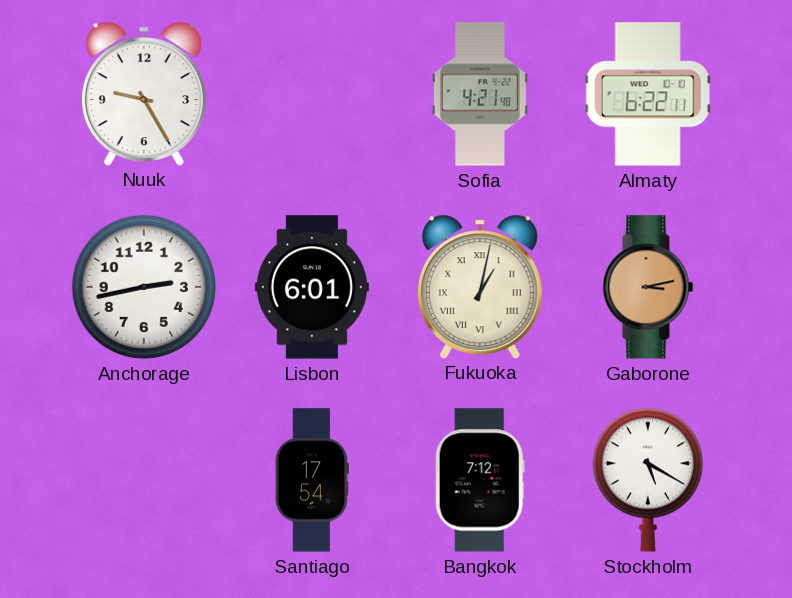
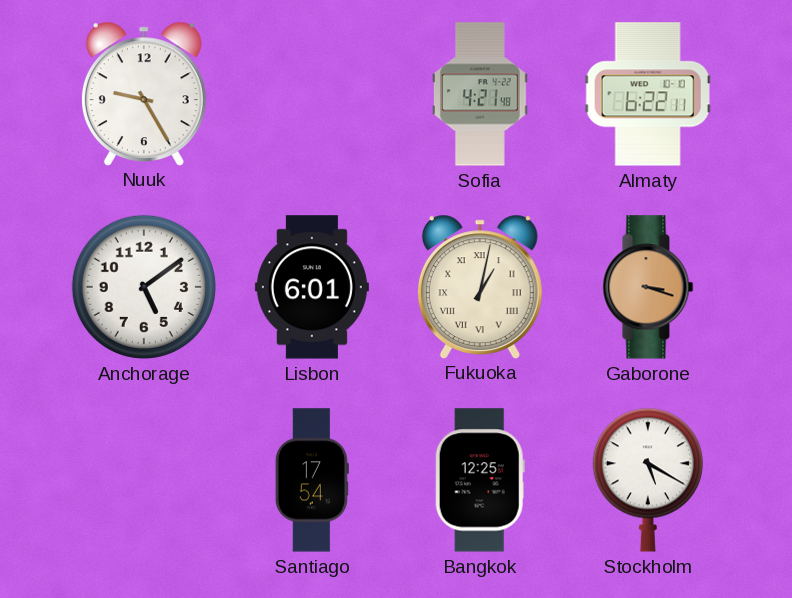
Anchorage: 2:43 -> 5:09
Gaborone: 3:13 -> 3:18
Bangkok: 7:12 -> 12:25
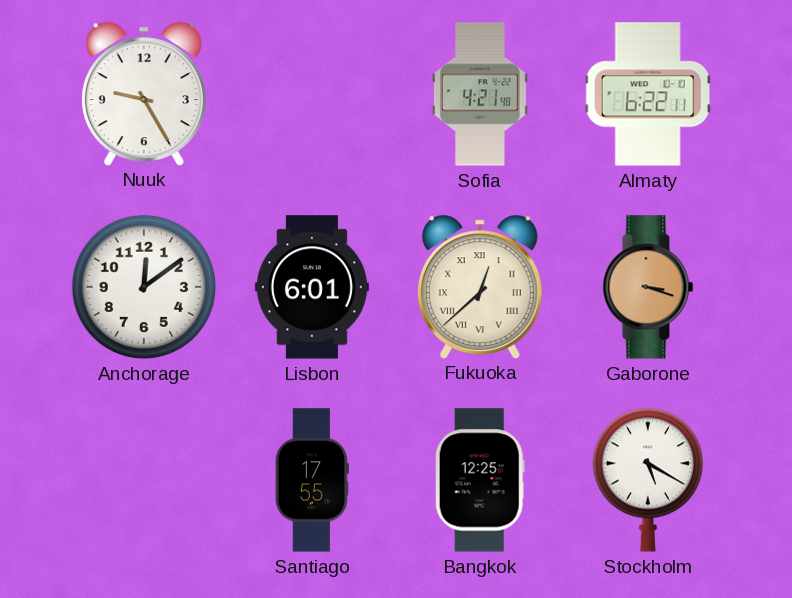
Anchorage: 5:09 -> 12:09
Fukuoka: 1:02 -> 12:38
Santiago: 17:54 -> 17:55
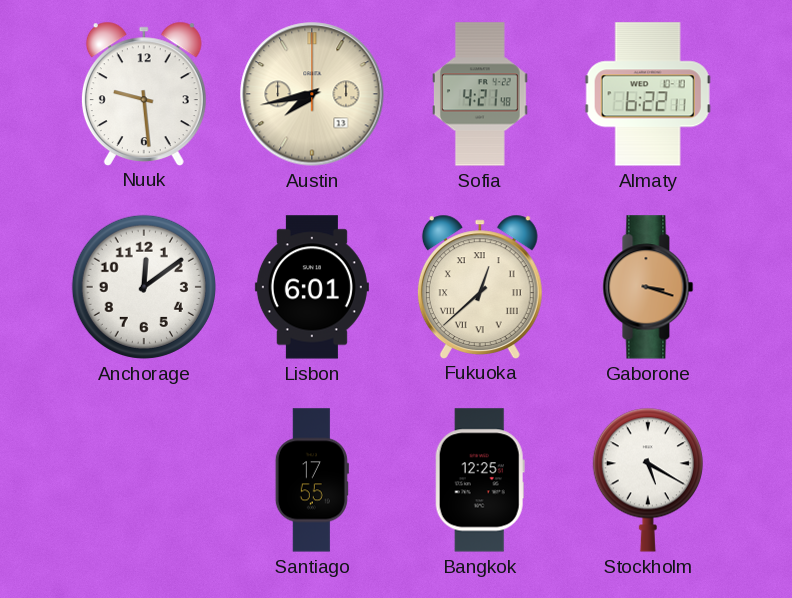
Nuuk: 9:25 -> 9:29
Austin: none -> 7:43
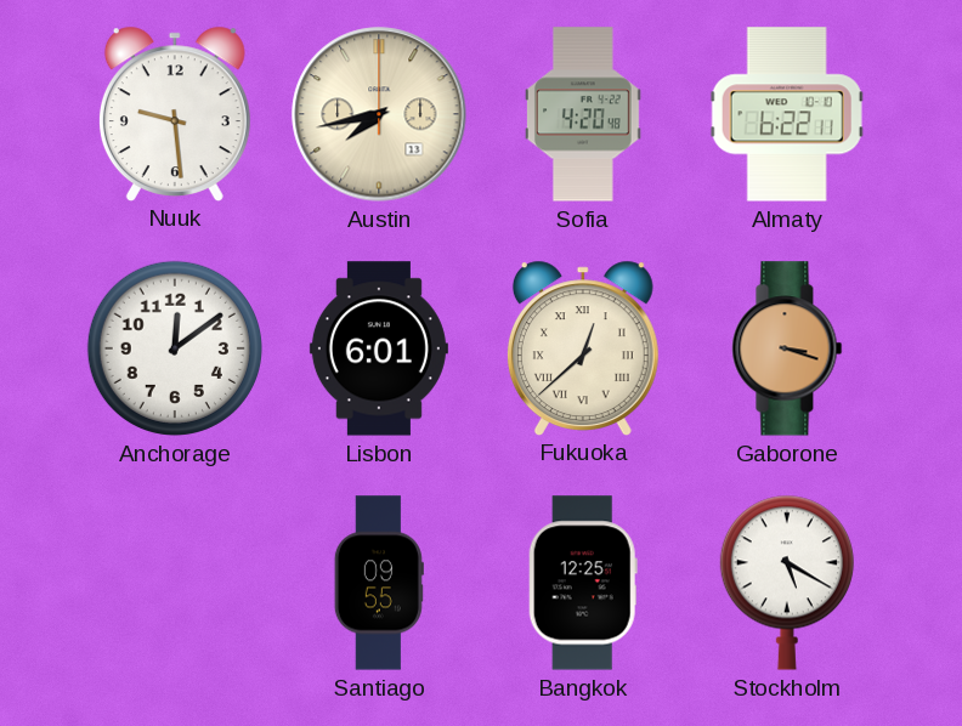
Sofia: 4:21 -> 4:20
Santiago: 17:55 -> 09:55
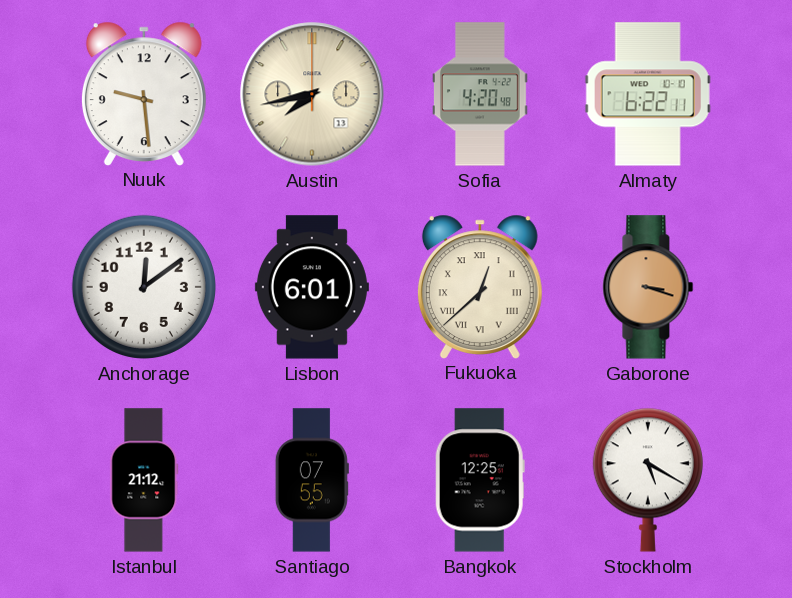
Istanbul: none -> 21:12
Santiago: 09:55 -> 07:55
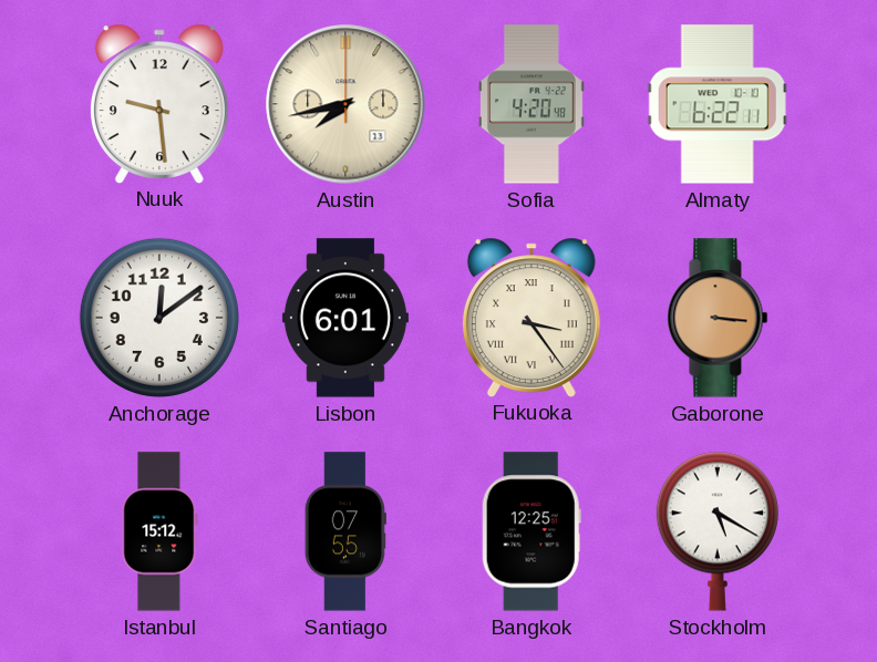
Fukuoka: 12:38 -> 3:24
Gaborone: 3:18 -> 3:16
Istanbul: 21:12 -> 15:12
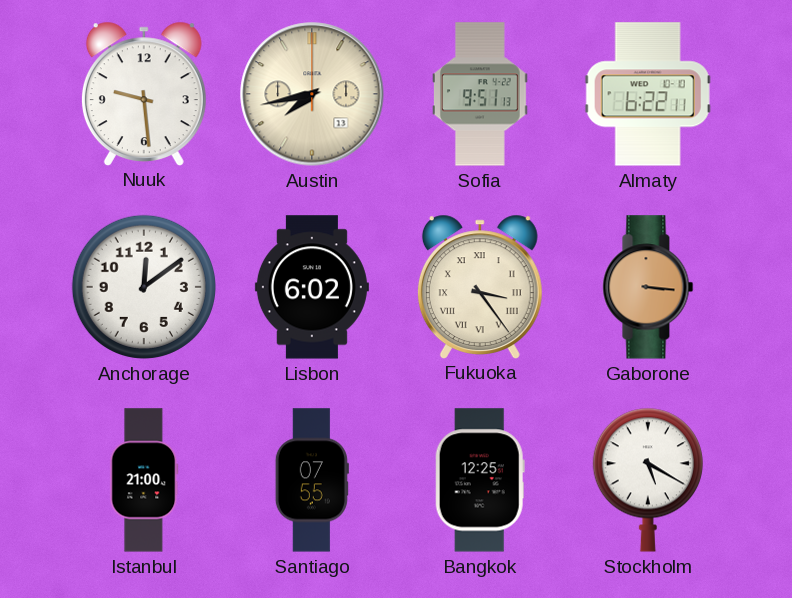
Sofia: 4:20 -> 9:51
Lisbon: 6:01 -> 6:02
Istanbul: 15:12 -> 21:00
